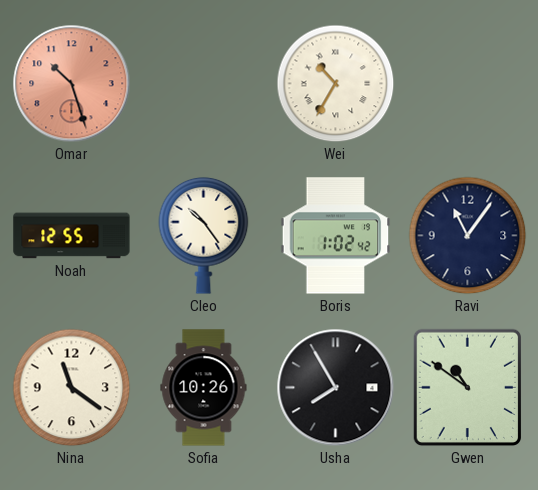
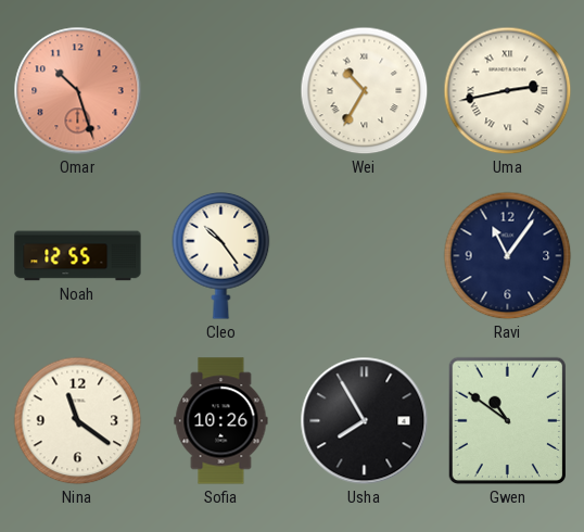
Uma: none -> 2:43
Boris: 1:02 -> none
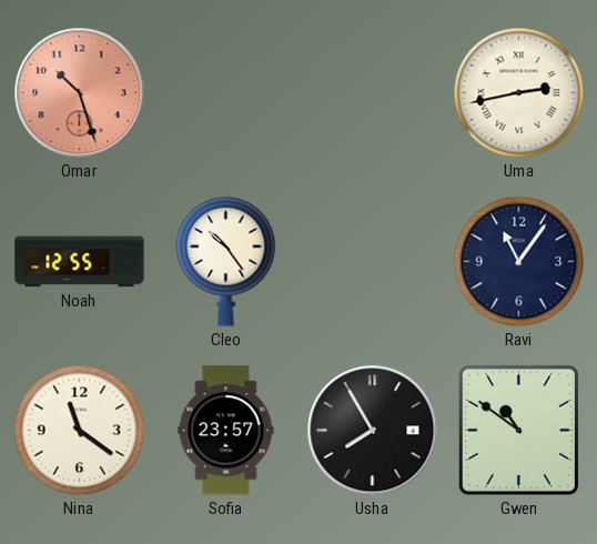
Wei: 10:35 -> none
Sofia: 10:26 -> 23:57
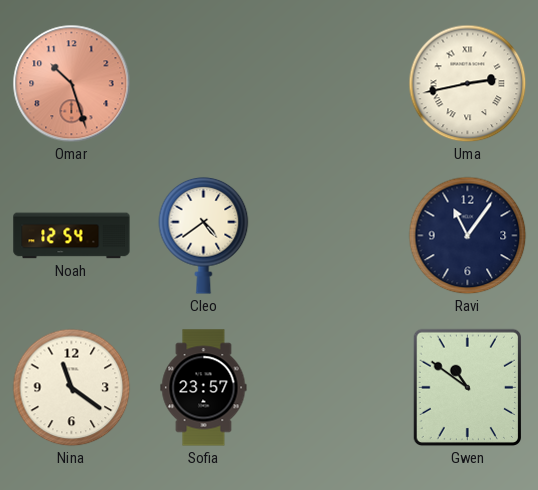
Noah: 12:55 -> 12:54
Cleo: 10:24 -> 4:39
Usha: 7:55 -> none
